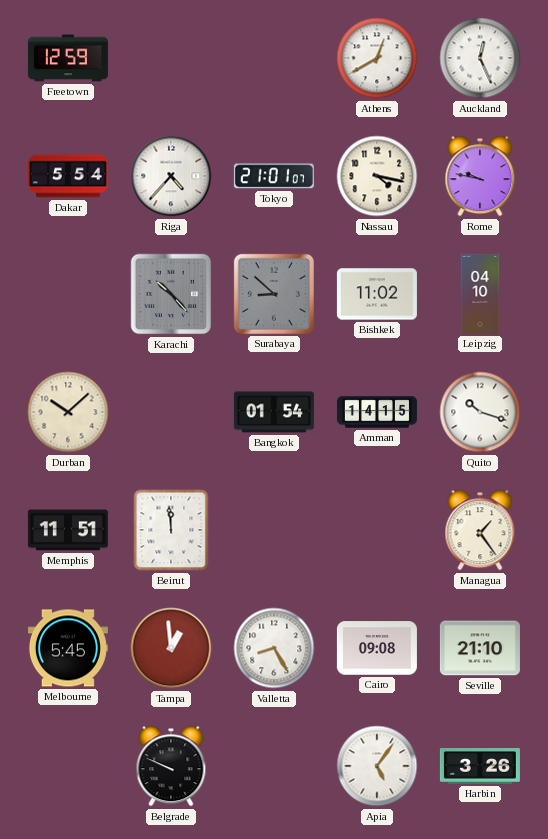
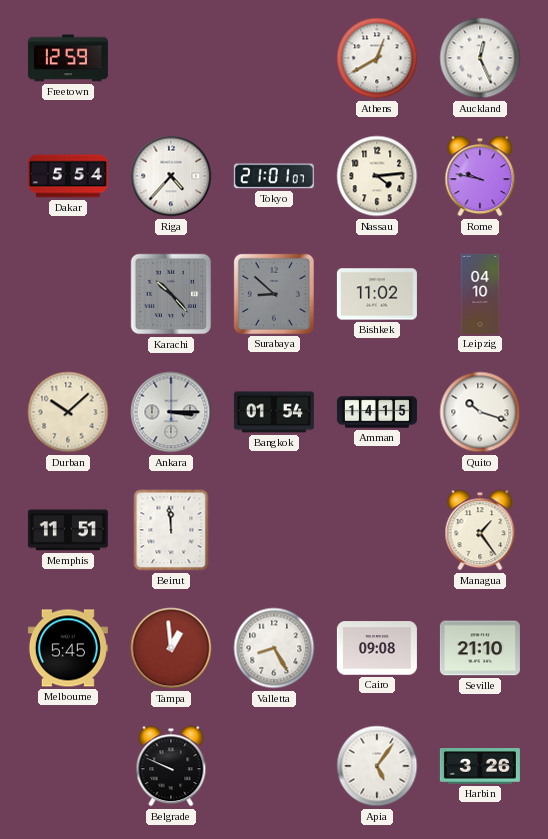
Nassau: 4:17 -> 4:14
Ankara: none -> 3:15
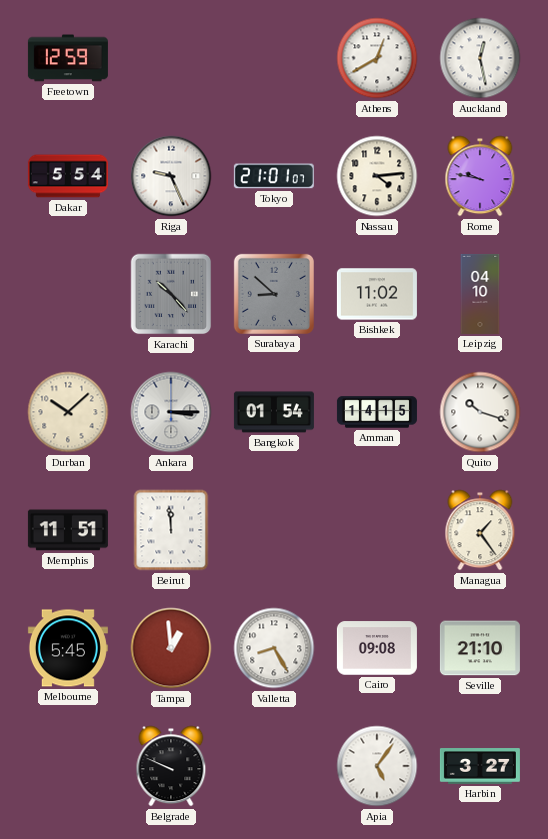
Auckland: 12:26 -> 12:28
Riga: 4:37 -> 9:26
Harbin: 3:26 -> 3:27
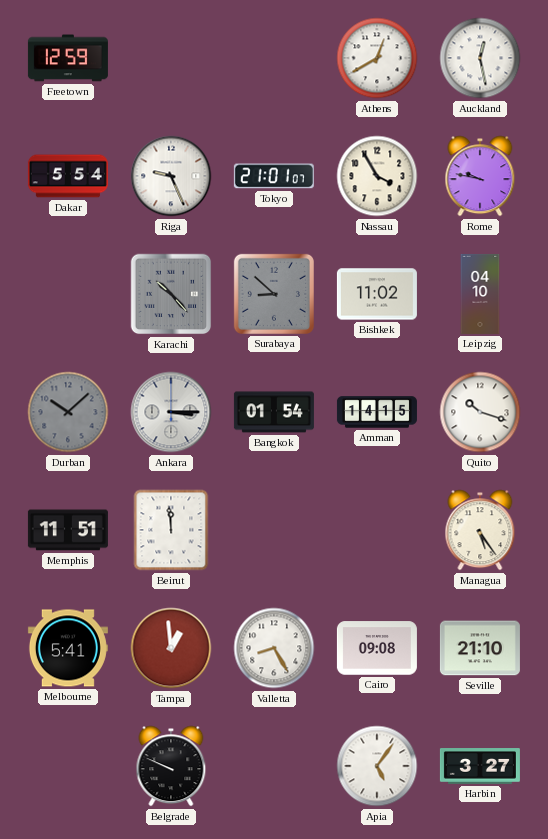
Nassau: 4:14 -> 3:55
Durban dial: cream -> grey
Managua: 1:24 -> 5:24
Melbourne: 5:45 -> 5:41
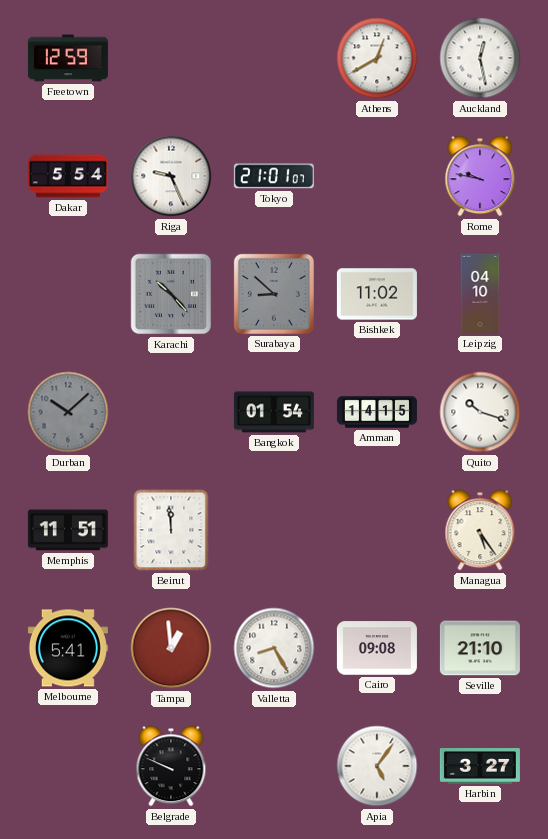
Nassau: 3:55 -> none
Ankara: 3:15 -> none
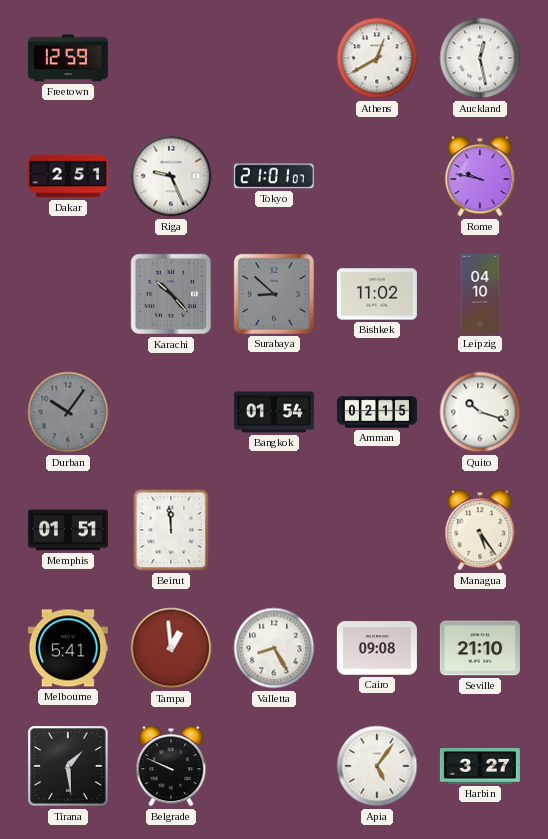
Dakar: 5:54 -> 2:51
Durban: 10:08 -> 10:06
Amman: 14:15 -> 02:15
Memphis: 11:51 -> 01:51
Tirana: none -> 1:29
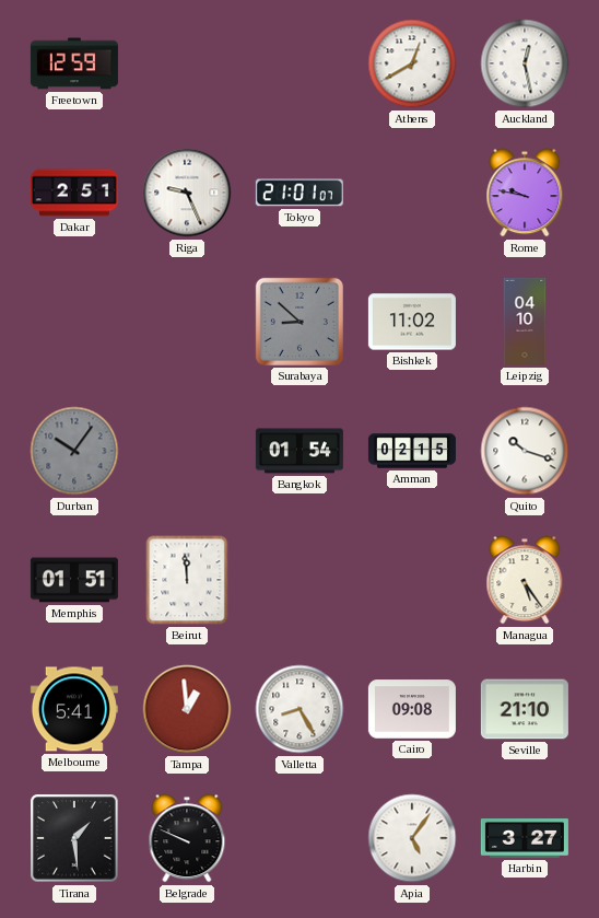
Karachi: 10:23 -> none
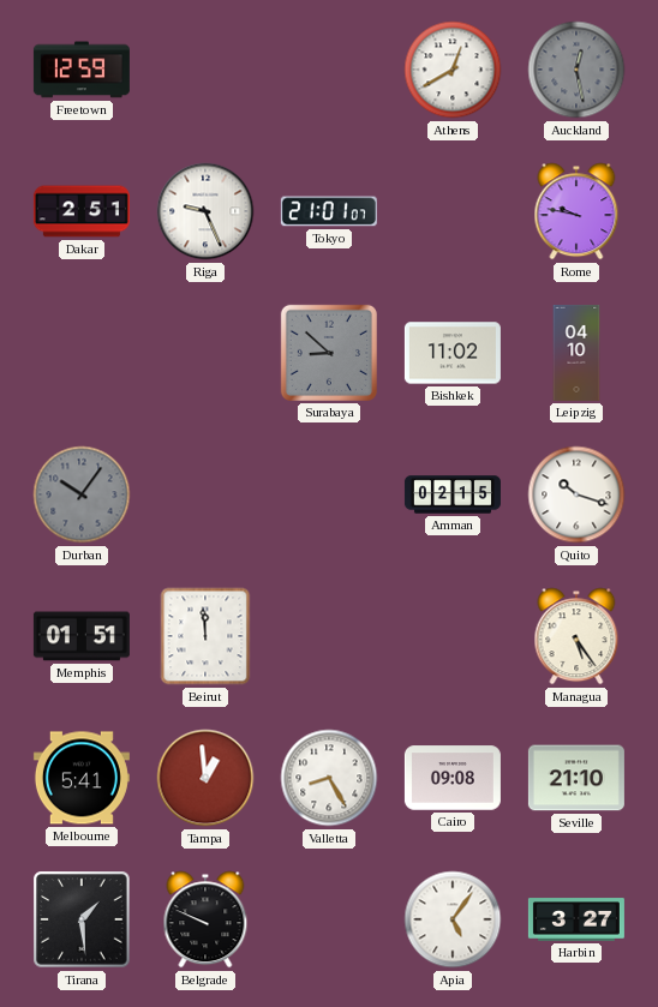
Auckland dial: white -> grey
Bangkok: 01:54 -> none
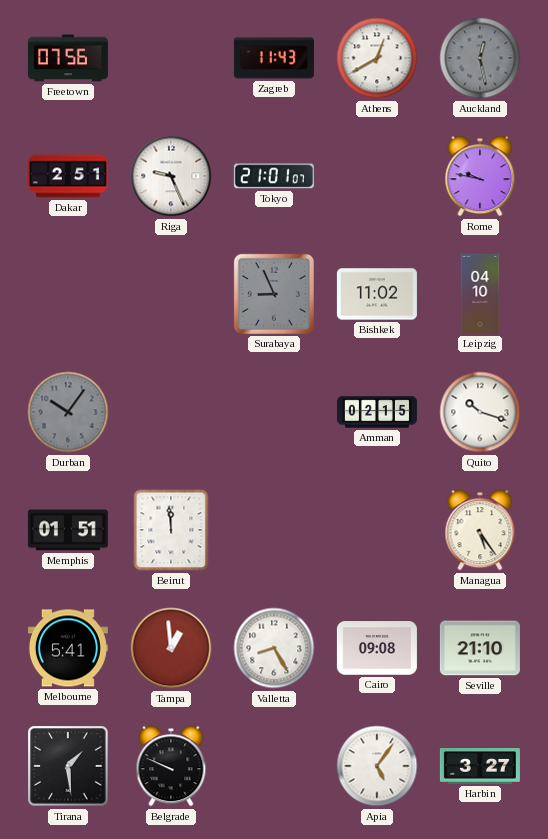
Freetown: 12:59 -> 07:56
Zagreb: none -> 11:43
Surabaya: 8:52 -> 8:56
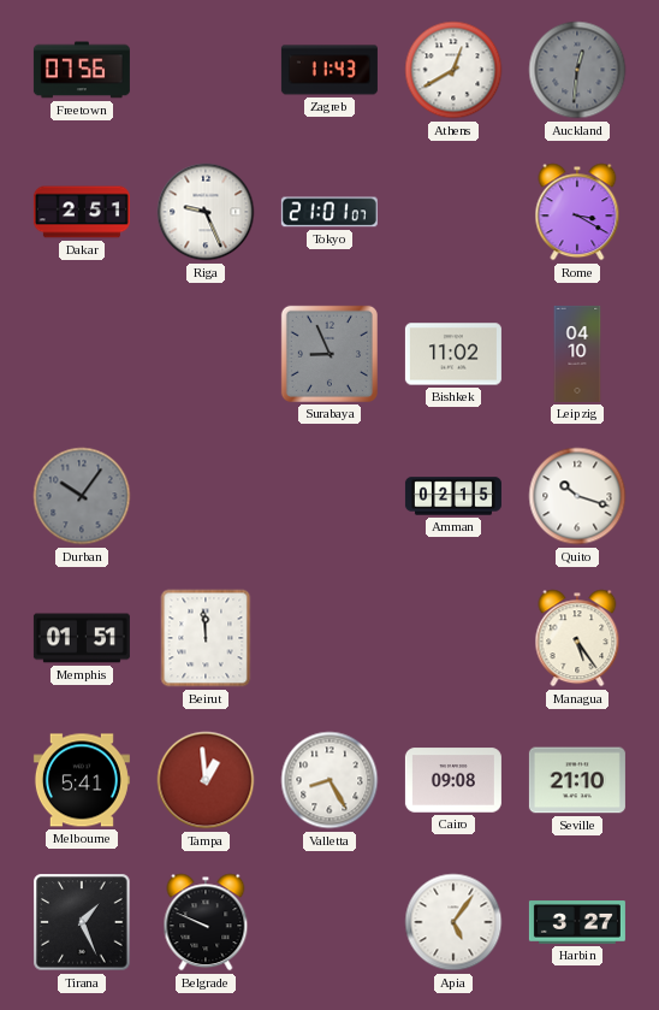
Auckland: 12:28 -> 12:31
Rome: 9:47 -> 3:20
Tirana: 1:29 -> 1:26
